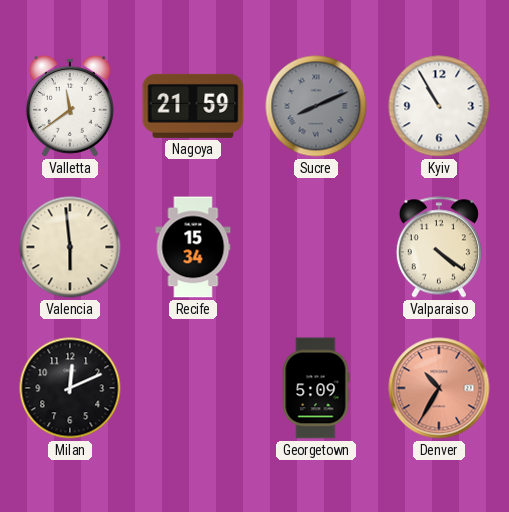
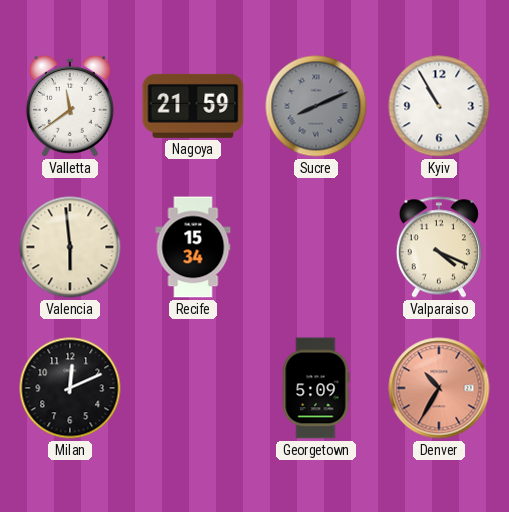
Valparaiso: 4:21 -> 4:19
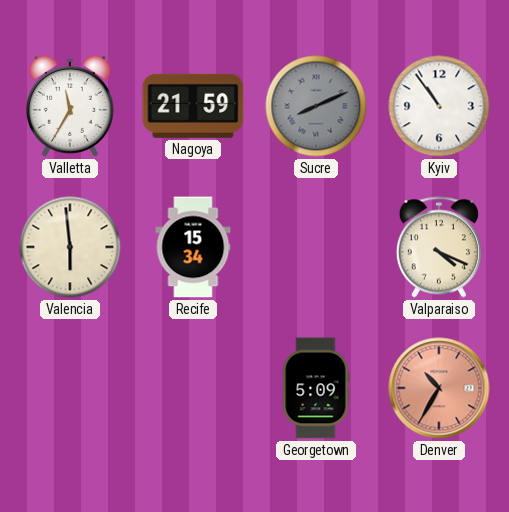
Valletta: 11:39 -> 11:35
Kyiv: 10:55 -> 10:54
Milan: 12:11 -> none
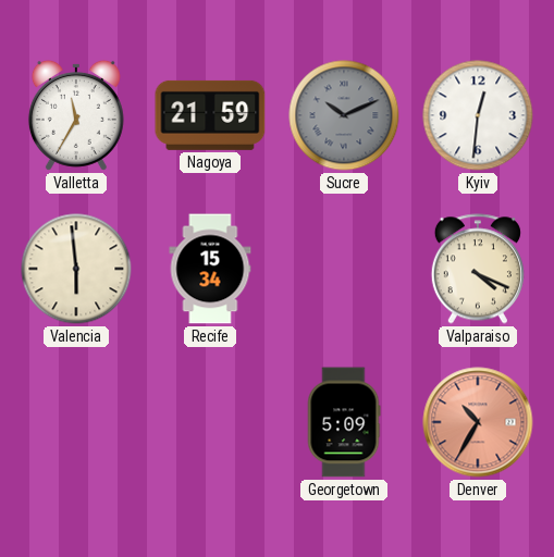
Sucre: 8:11 -> 10:11
Kyiv: 10:54 -> 12:31
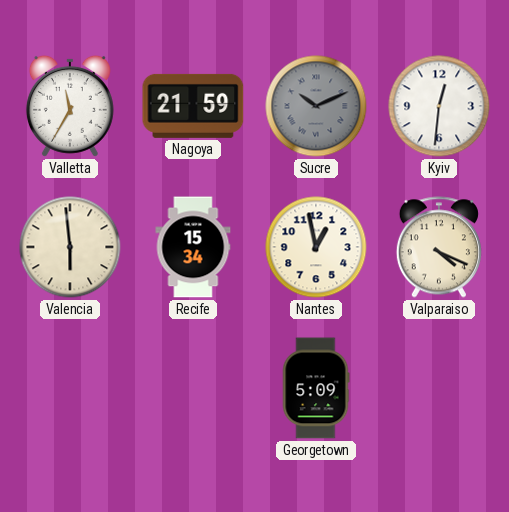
Nantes: none -> 12:58
Denver: 10:35 -> none
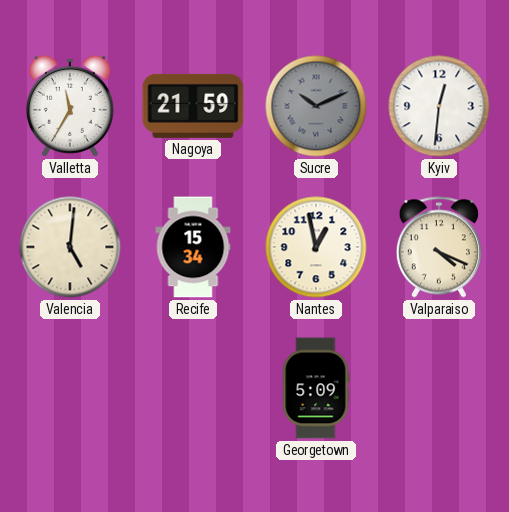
Valencia: 5:59 -> 5:01
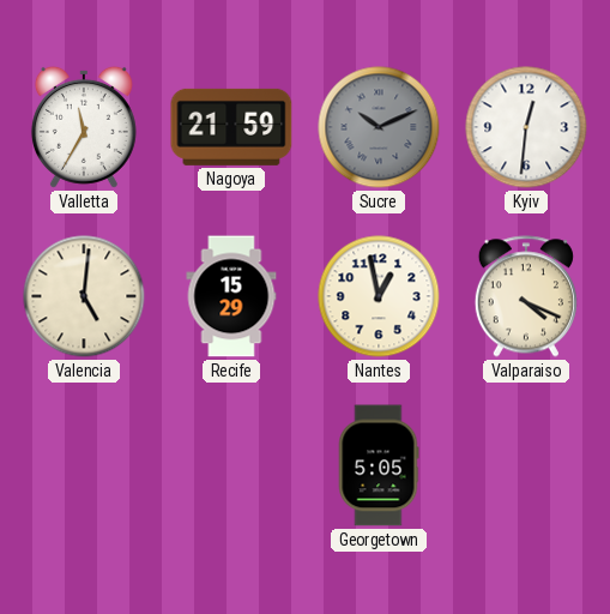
Recife: 15:34 -> 15:29
Georgetown: 5:09 -> 5:05
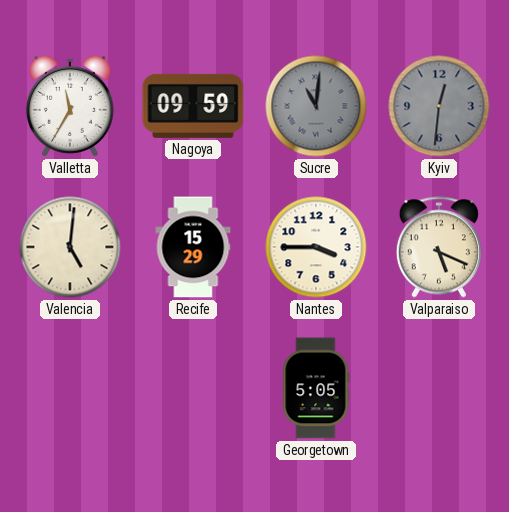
Nagoya: 21:59 -> 09:59
Sucre: 10:11 -> 11:01
Kyiv dial: white -> grey
Nantes: 12:58 -> 3:45
Valparaiso: 4:19 -> 5:19
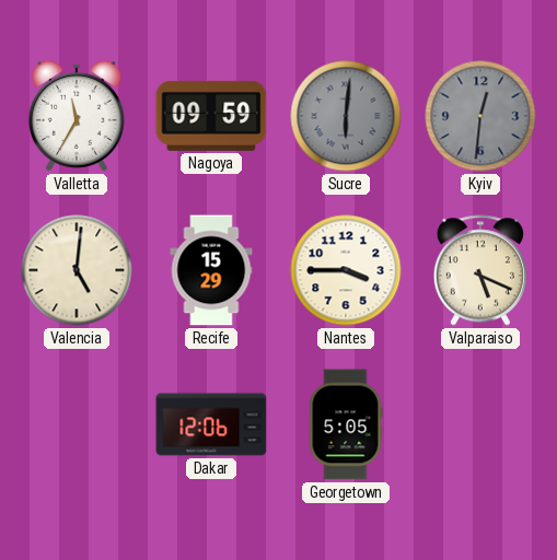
Sucre: 11:01 -> 6:01
Dakar: none -> 12:06
